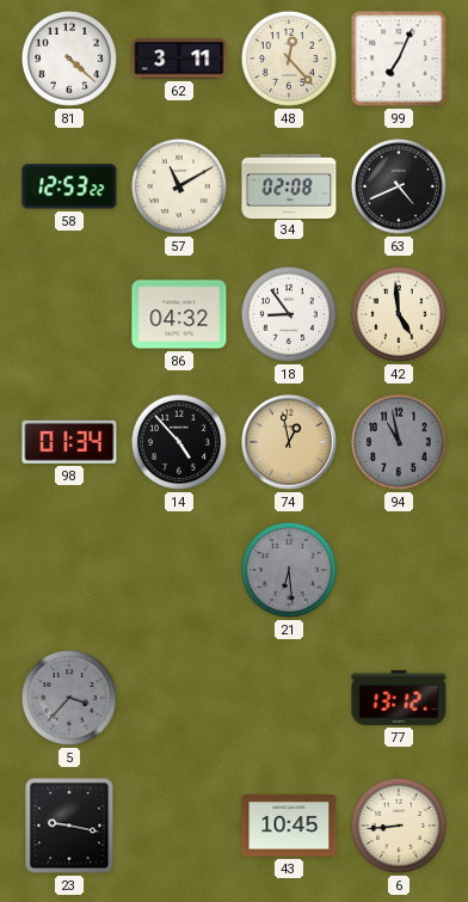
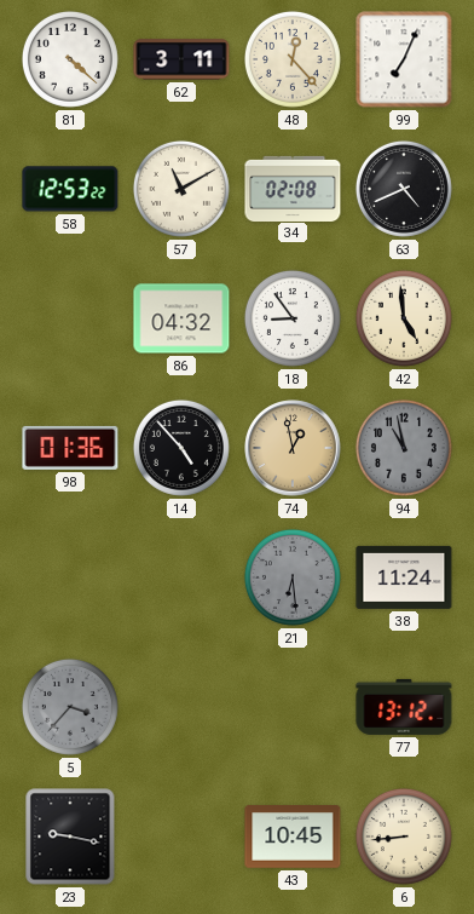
98: 01:34 -> 01:36
38: none -> 11:24
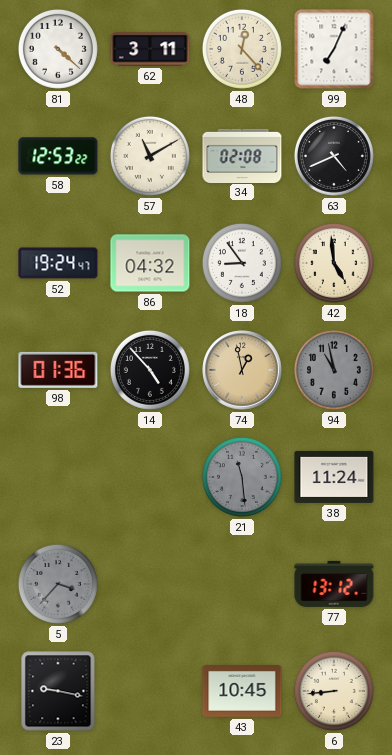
52: none -> 19:24
21: 6:29 -> 11:29
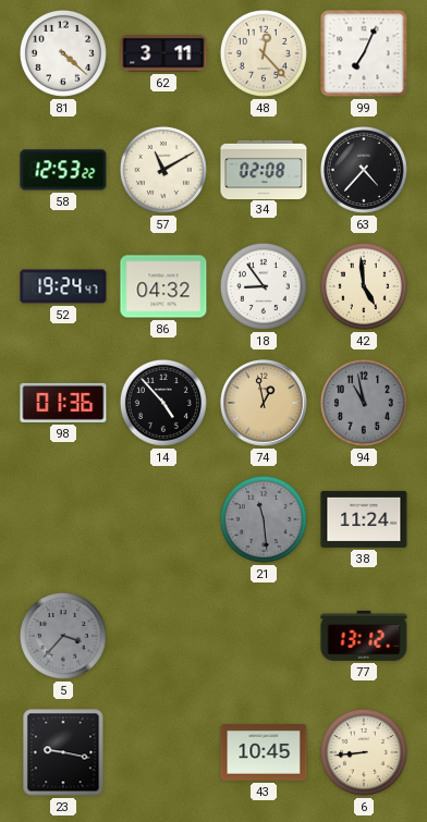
63: 4:41 -> 4:37
